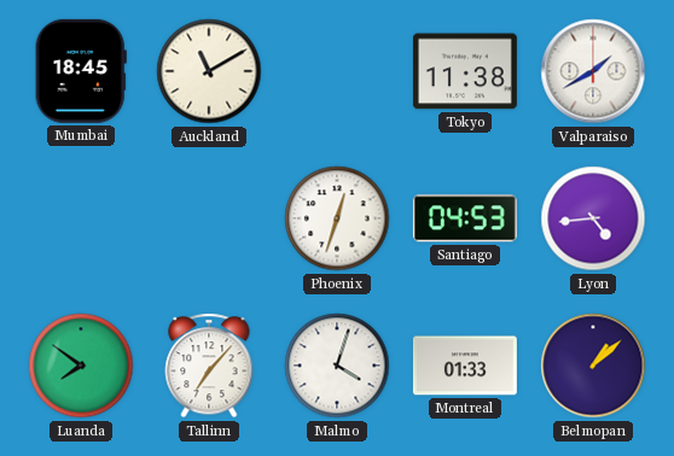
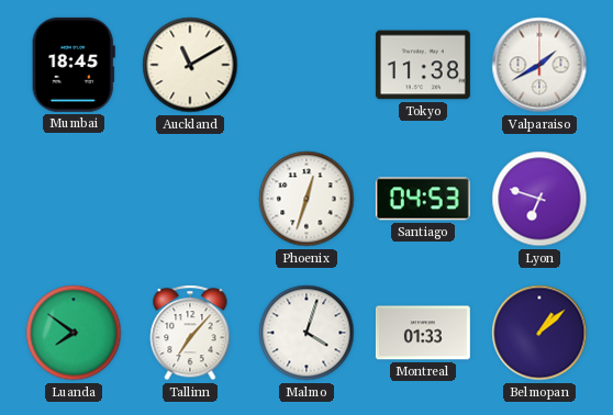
Lyon: 4:44 -> 6:48
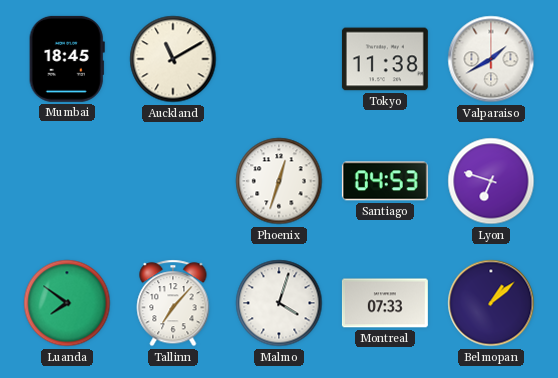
Montreal: 01:33 -> 07:33
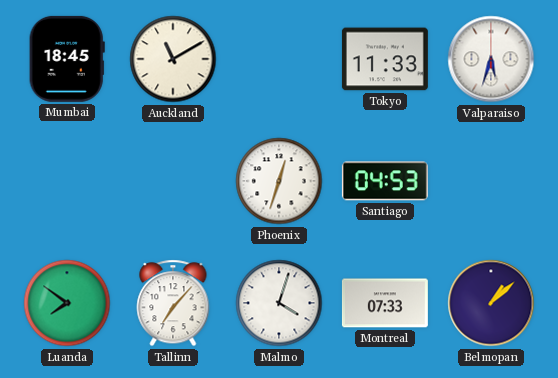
Tokyo: 11:38 -> 11:33
Valparaiso: 1:40 -> 5:33
Lyon: 6:48 -> none
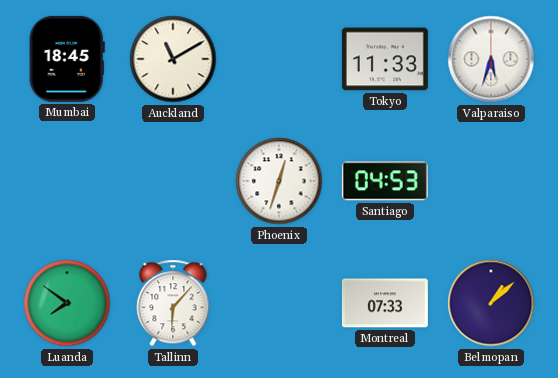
Tallinn: 7:07 -> 6:07
Malmo: 4:03 -> none
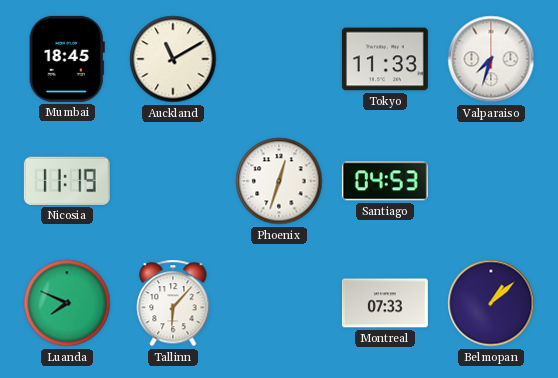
Valparaiso: 5:33 -> 7:33
Nicosia: none -> 11:19
Luanda: 7:51 -> 7:49
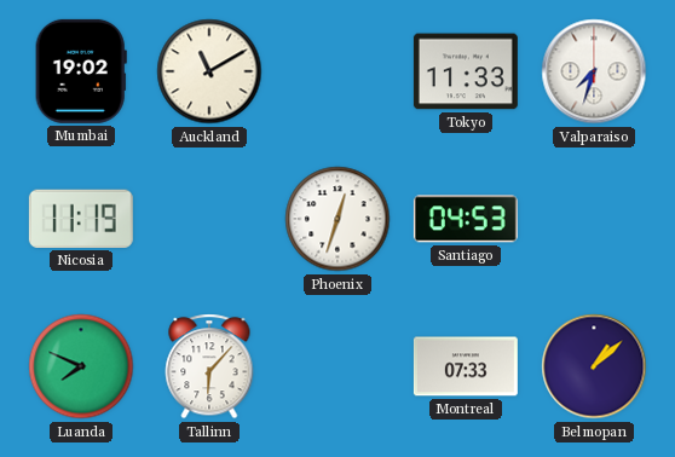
Mumbai: 18:45 -> 19:02
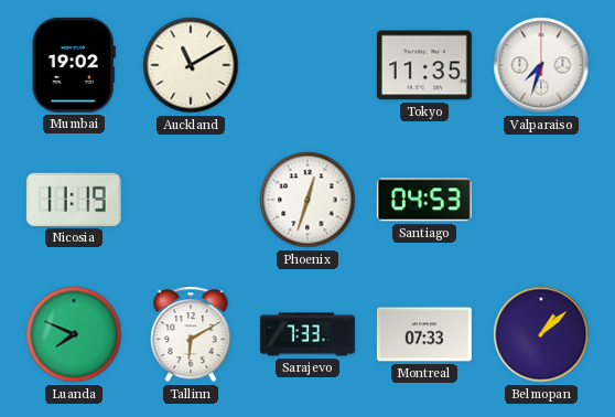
Tokyo: 11:33 -> 11:35
Tallinn: 6:07 -> 6:10
Sarajevo: none -> 7:33
